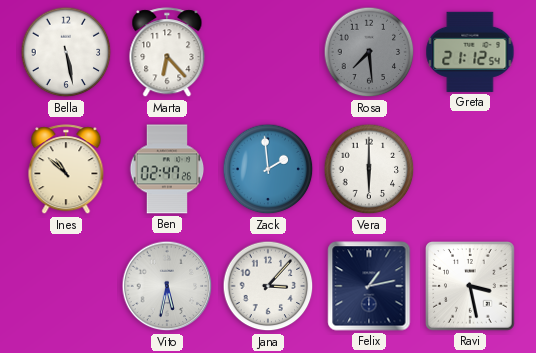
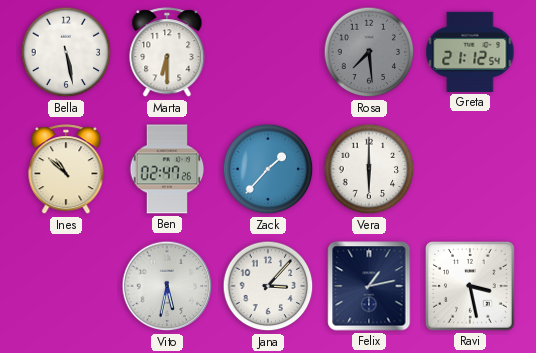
Marta: 6:23 -> 6:30
Zack: 1:59 -> 1:37
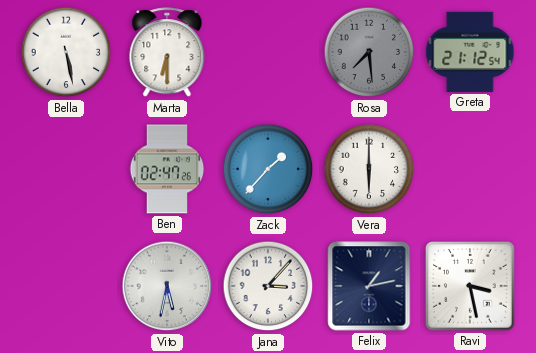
Ines: 10:52 -> none
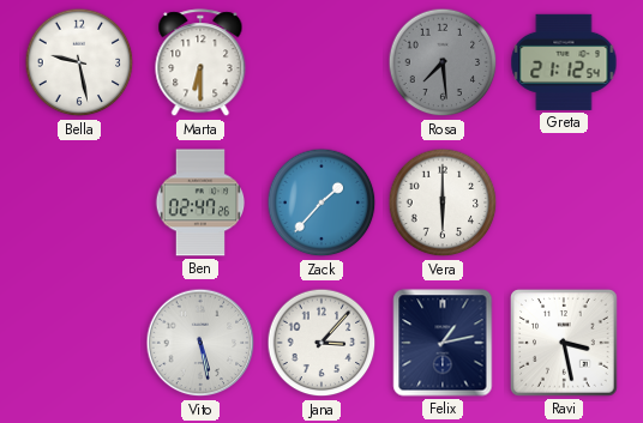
Bella: 5:28 -> 9:28
Vito: 5:32 -> 5:28
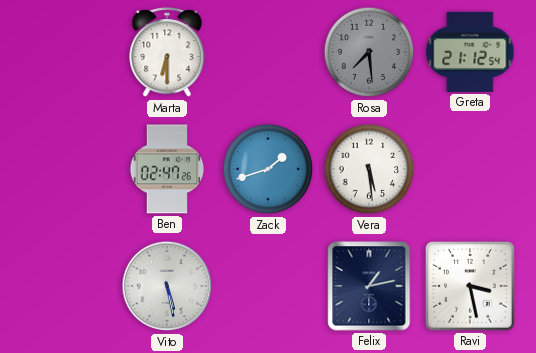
Bella: 9:28 -> none
Zack: 1:37 -> 1:42
Vera: 6:00 -> 5:29
Jana: 3:07 -> none
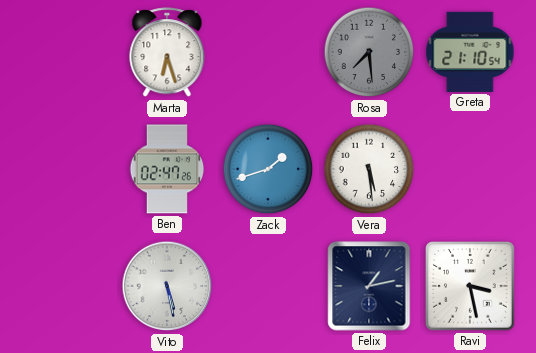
Marta: 6:30 -> 6:27
Greta: 21:12 -> 21:10
